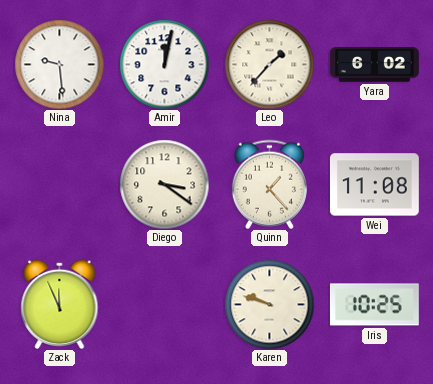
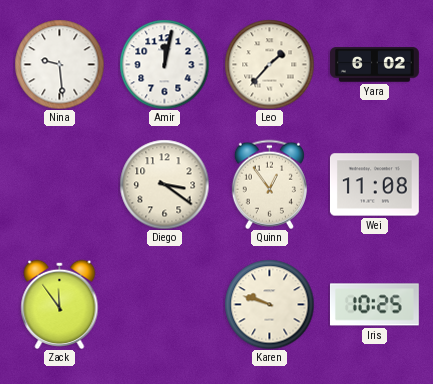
Quinn: 1:23 -> 12:54
Zack: 11:56 -> 11:54
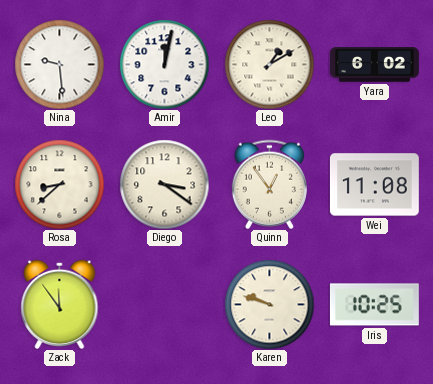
Leo: 1:37 -> 1:10
Rosa: none -> 8:38
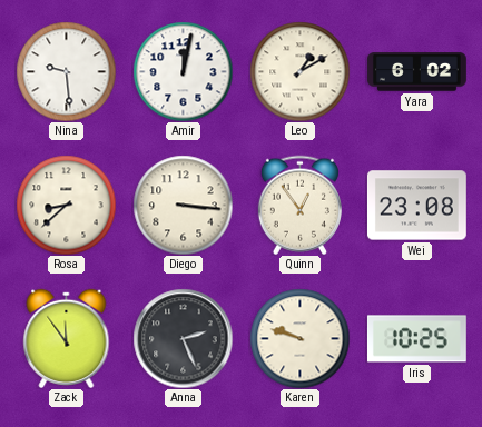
Diego: 3:21 -> 3:16
Wei: 11:08 -> 23:08
Anna: none -> 2:26
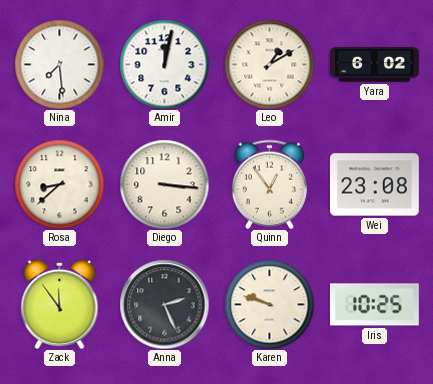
Nina: 9:29 -> 7:29
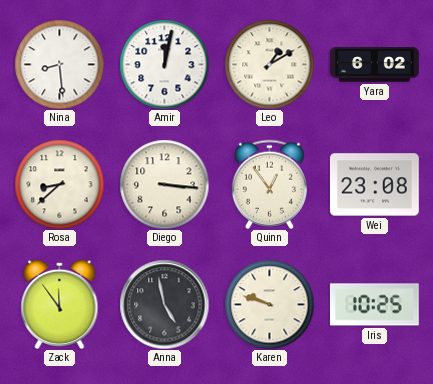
Nina: 7:29 -> 8:29
Anna: 2:26 -> 4:58
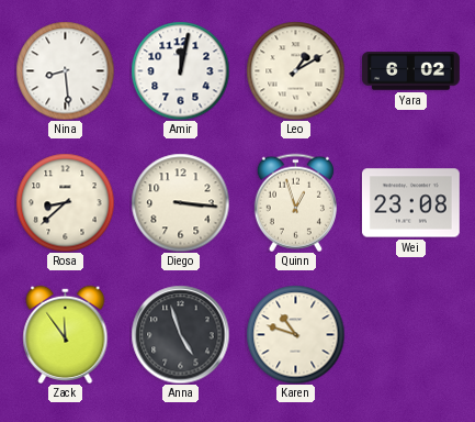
Quinn: 12:54 -> 12:57
Anna: 4:58 -> 4:57
Karen: 9:48 -> 10:48
Iris: 10:25 -> none
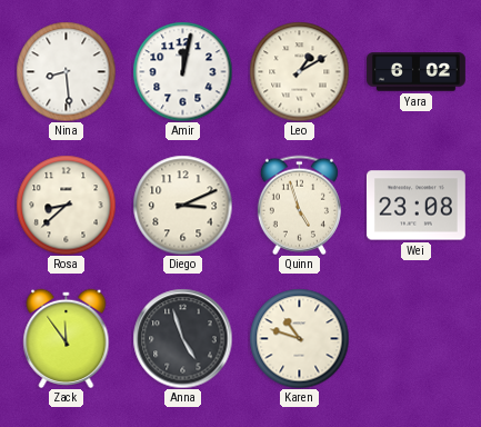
Diego: 3:16 -> 3:11
Quinn: 12:57 -> 4:57
